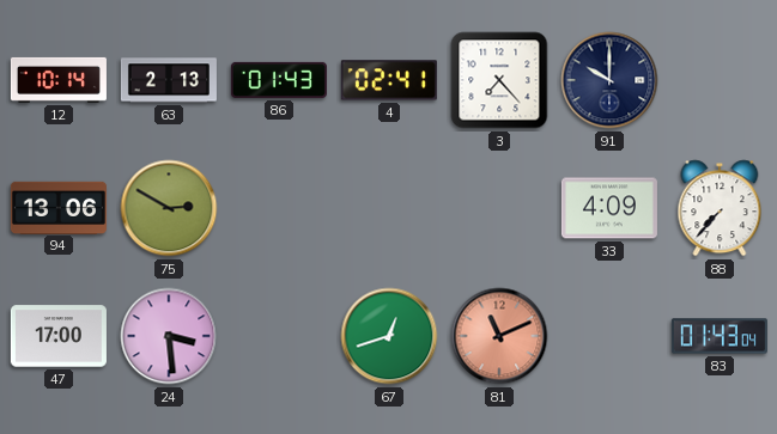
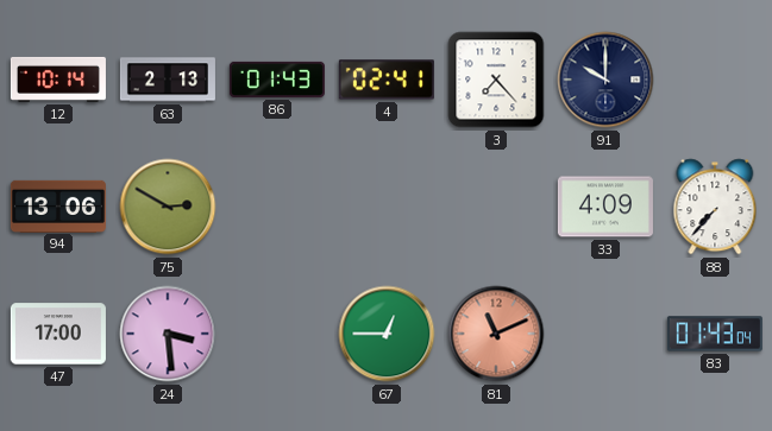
67: 12:42 -> 12:45
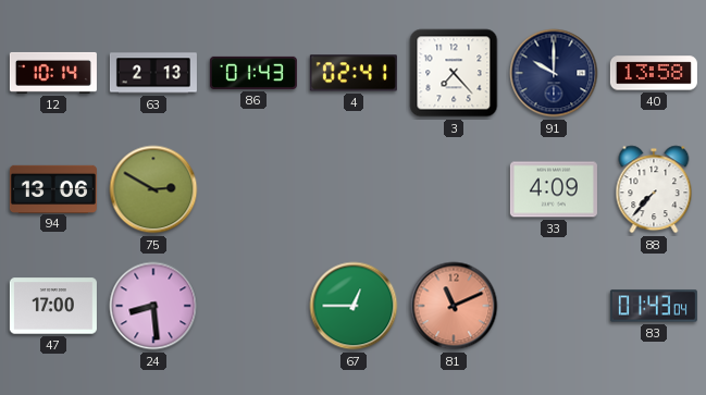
40: none -> 13:58
24: 3:29 -> 8:29
